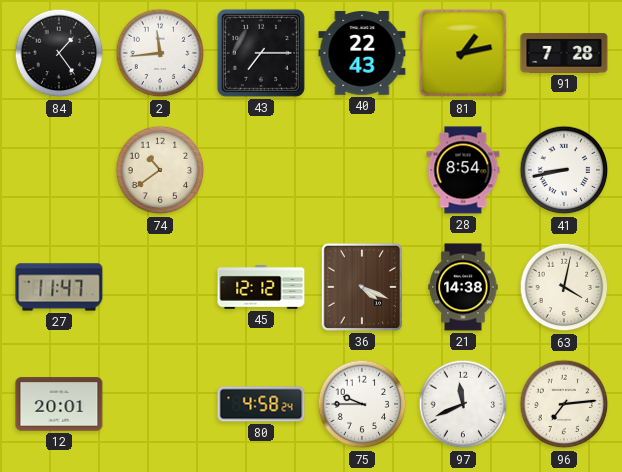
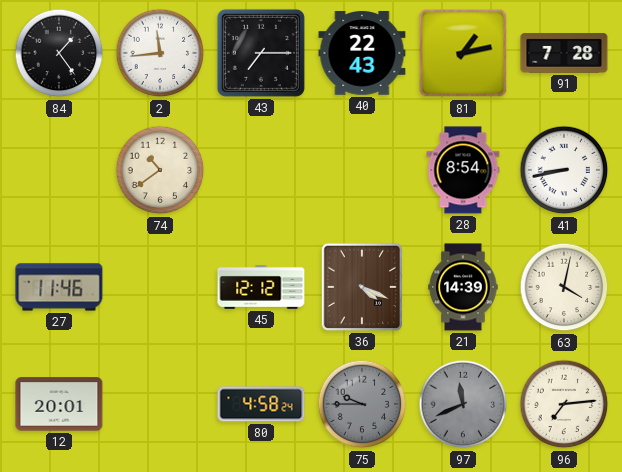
27: 11:47 -> 11:46
21: 14:38 -> 14:39
75 dial: white -> grey
97 dial: white -> grey
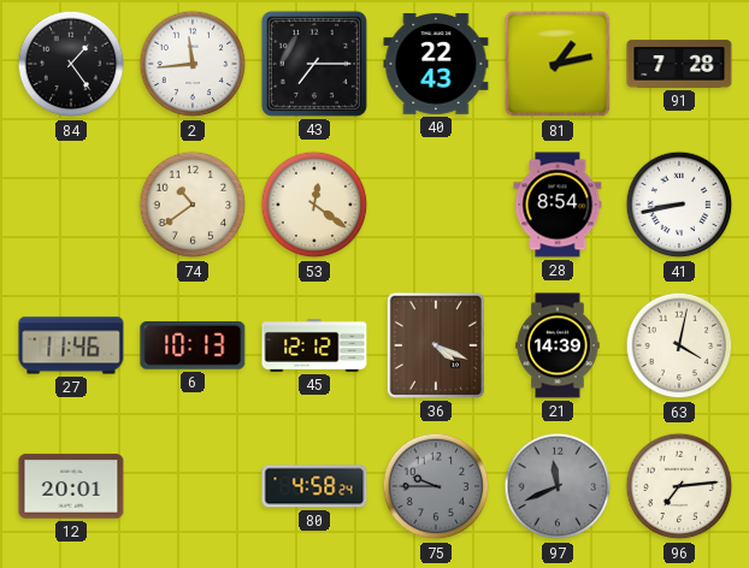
53: none -> 12:21
6: none -> 10:13
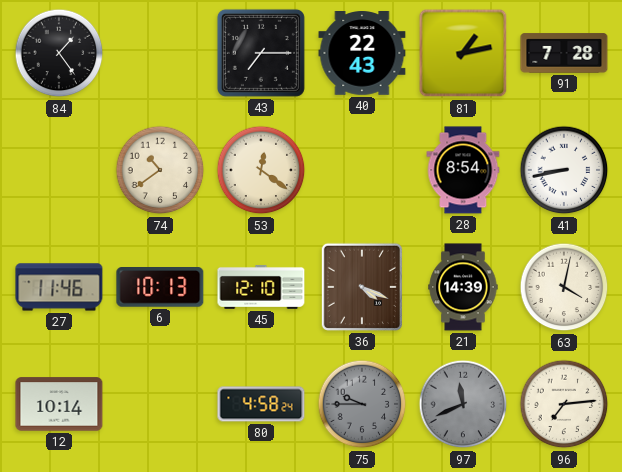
2: 11:44 -> none
45: 12:12 -> 12:10
12: 20:01 -> 10:14
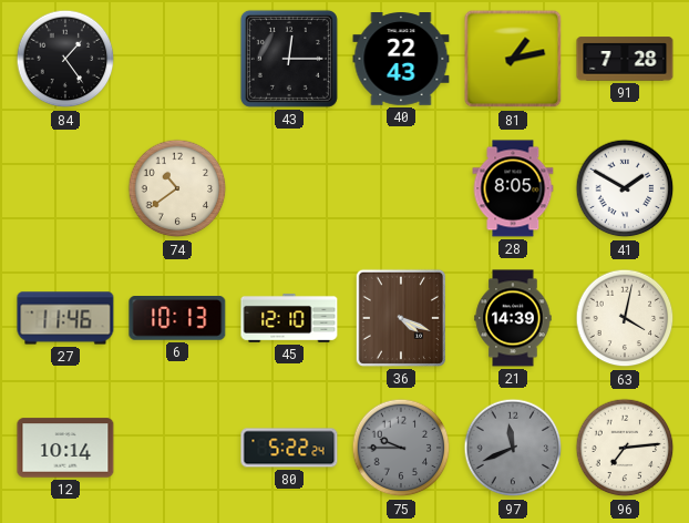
43: 7:15 -> 12:15
53: 12:21 -> none
28: 8:54 -> 8:05
41: 8:43 -> 1:50
80: 4:58 -> 5:22
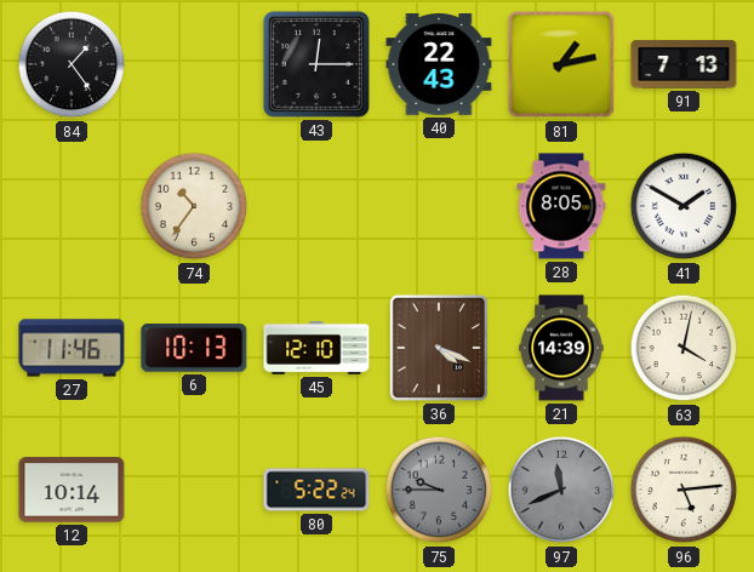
91: 7:28 -> 7:13
74: 10:39 -> 10:36
96: 7:14 -> 5:14
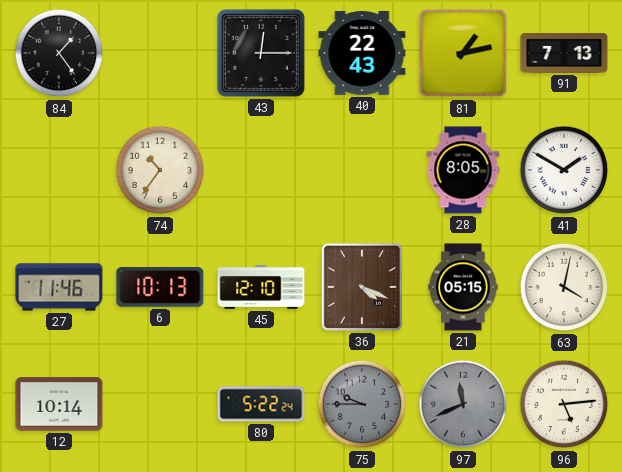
21: 14:39 -> 05:15
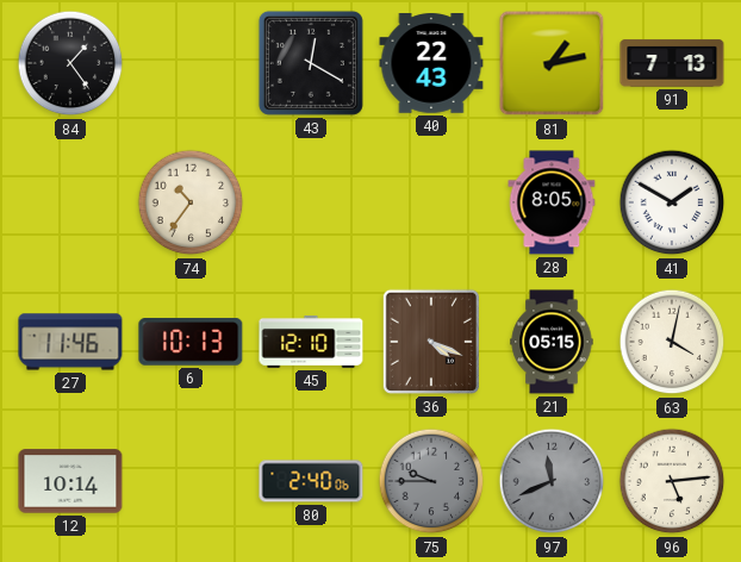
43: 12:15 -> 12:20
80: 5:22 -> 2:40
